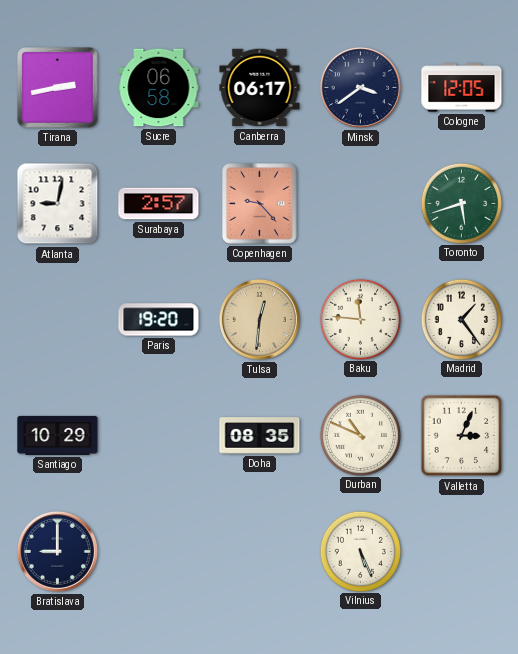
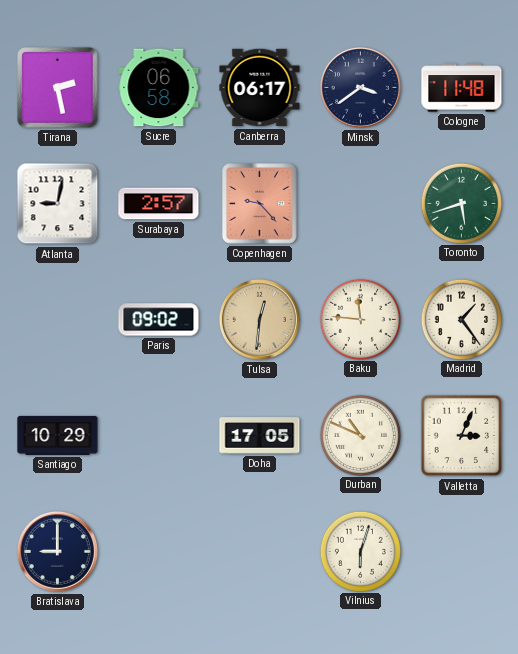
Tirana: 2:43 -> 2:28
Cologne: 12:05 -> 11:48
Paris: 19:20 -> 09:02
Doha: 08:35 -> 17:05
Vilnius: 5:26 -> 6:03
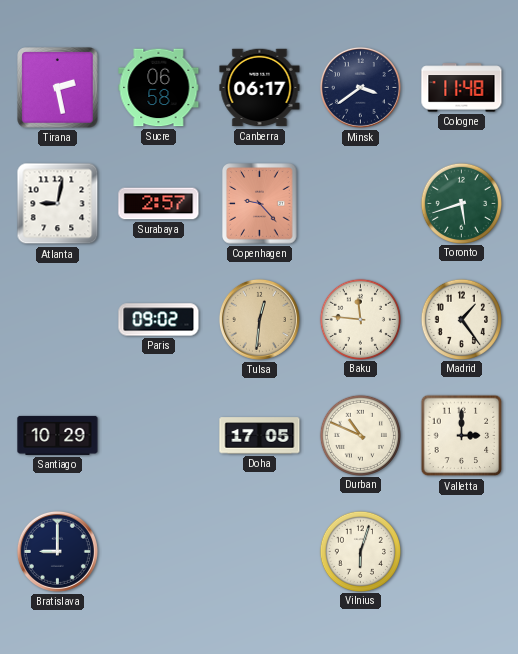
Valletta: 3:04 -> 3:00
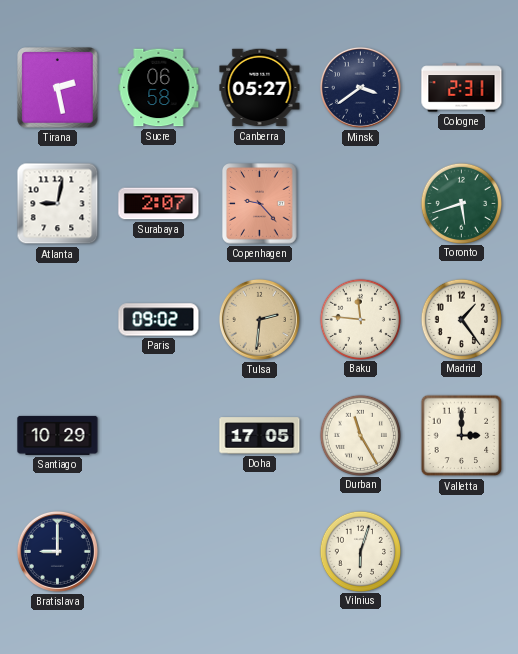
Canberra: 06:17 -> 05:27
Cologne: 11:48 -> 2:31
Surabaya: 2:57 -> 2:07
Tulsa: 12:31 -> 2:31
Durban: 10:49 -> 11:25
